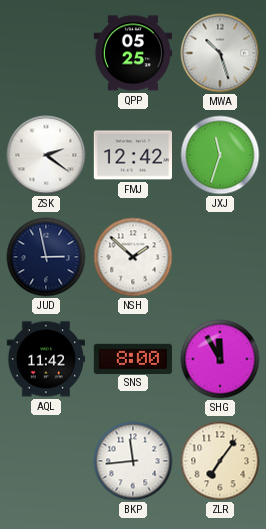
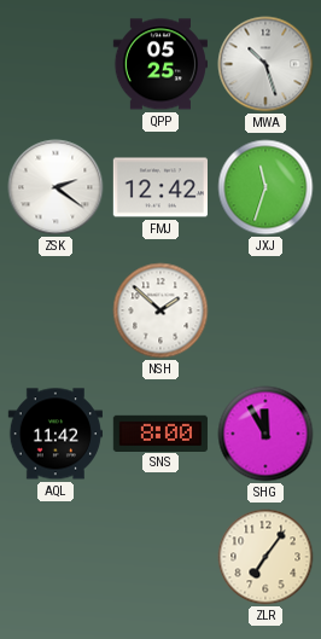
JUD: 2:58 -> none
BKP: 11:44 -> none
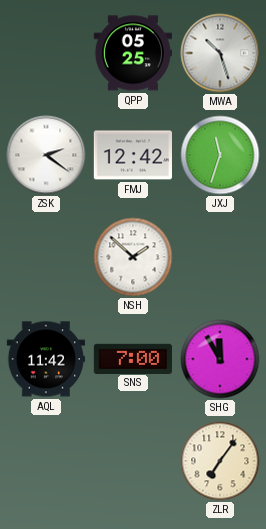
SNS: 8:00 -> 7:00
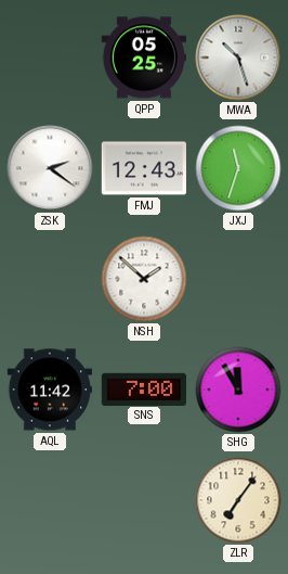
FMJ: 12:42 -> 12:43
